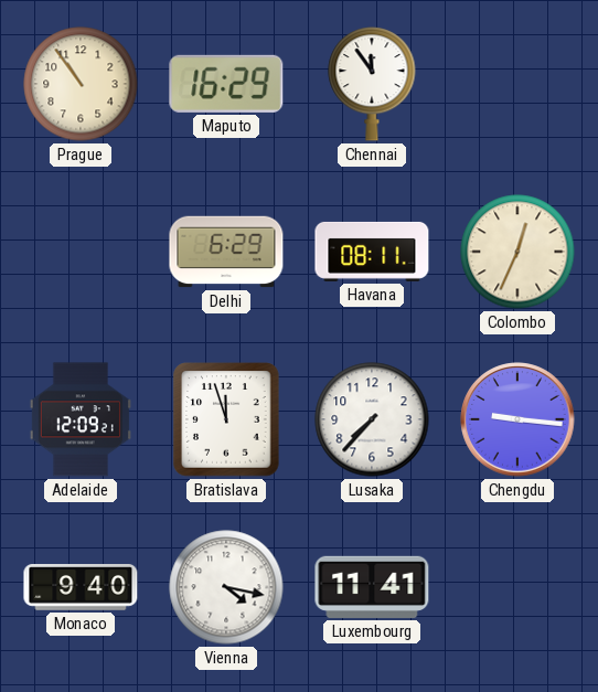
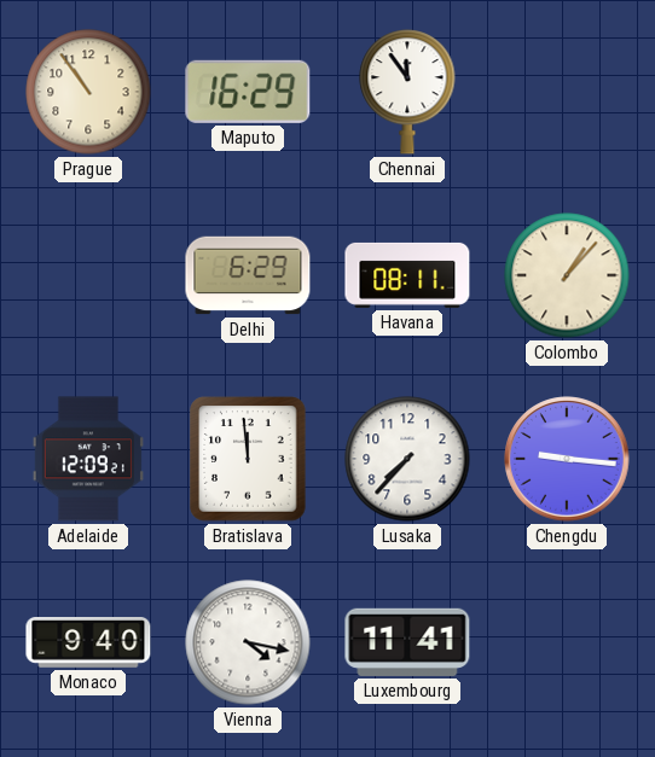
Colombo: 12:34 -> 1:07
Bratislava: 11:57 -> 11:59
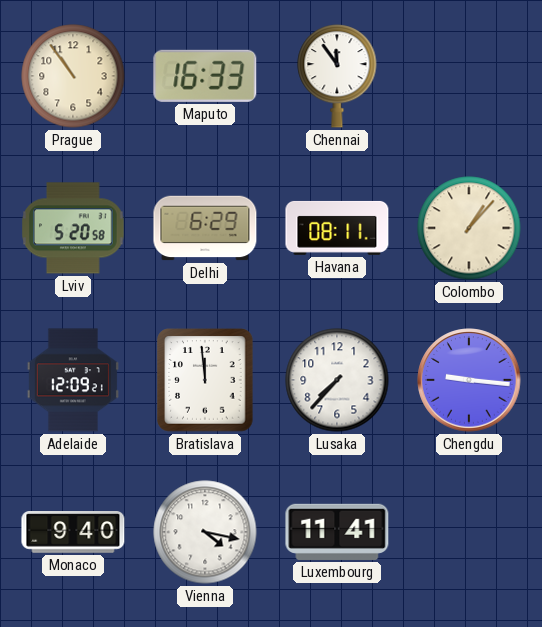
Maputo: 16:29 -> 16:33
Lviv: none -> 5:20
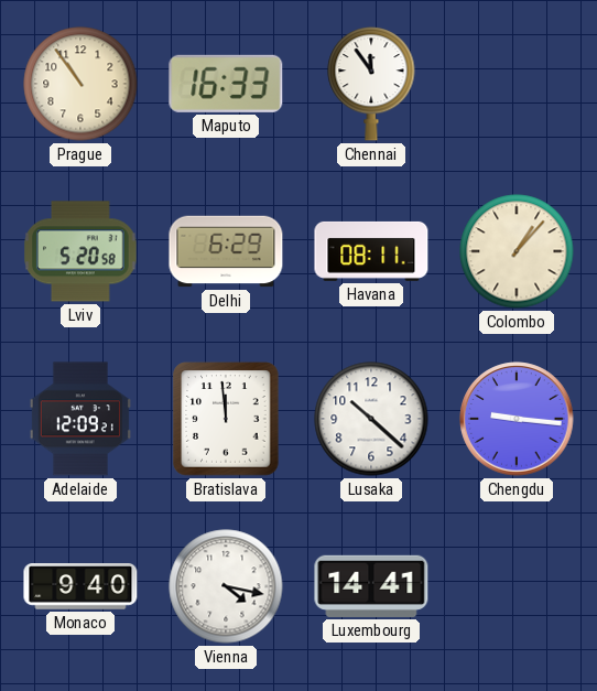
Lusaka: 7:37 -> 10:22
Luxembourg: 11:41 -> 14:41
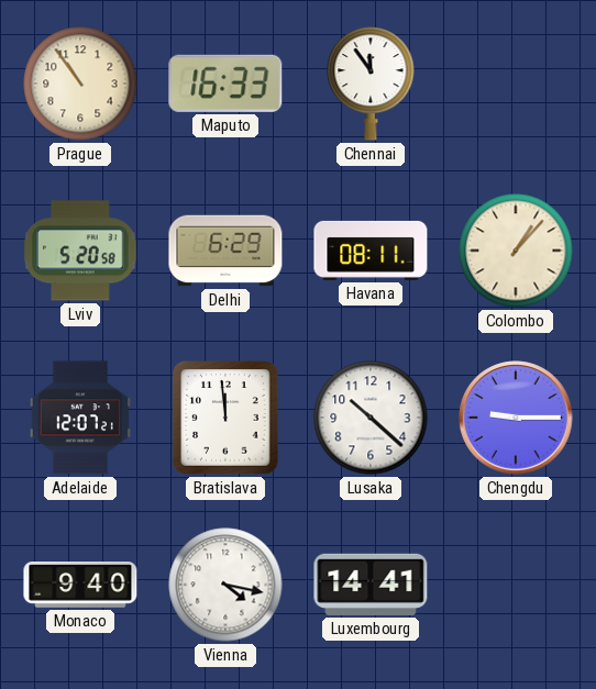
Adelaide: 12:09 -> 12:07
Chengdu: 9:16 -> 9:15
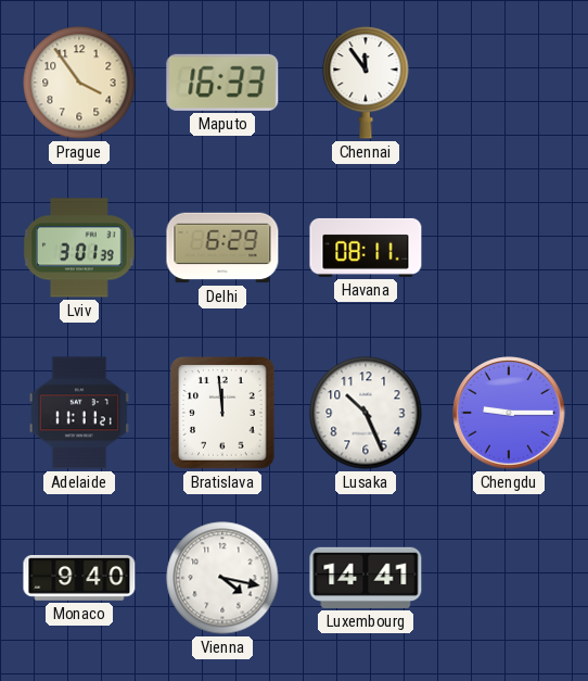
Prague: 10:54 -> 3:54
Lviv: 5:20 -> 3:01
Colombo: 1:07 -> none
Adelaide: 12:07 -> 11:11
Lusaka: 10:22 -> 10:26
